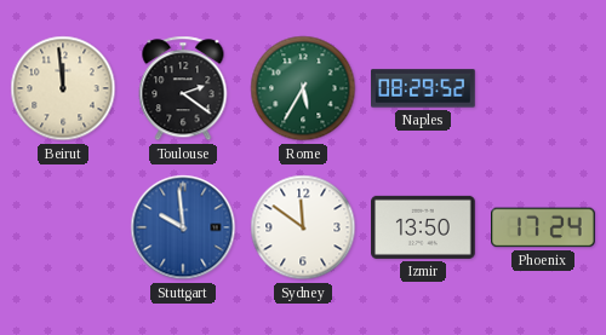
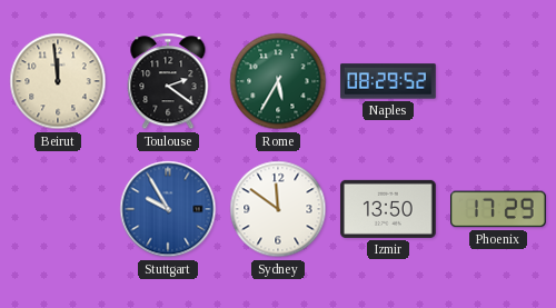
Stuttgart: 9:59 -> 9:55
Phoenix: 17:24 -> 17:29
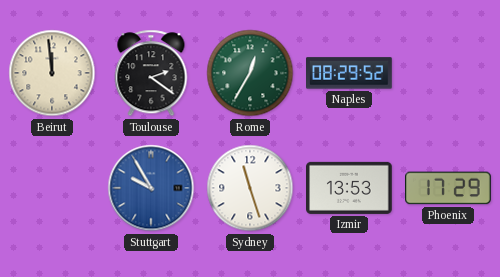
Rome: 5:35 -> 12:35
Sydney: 11:51 -> 11:27
Izmir: 13:50 -> 13:53
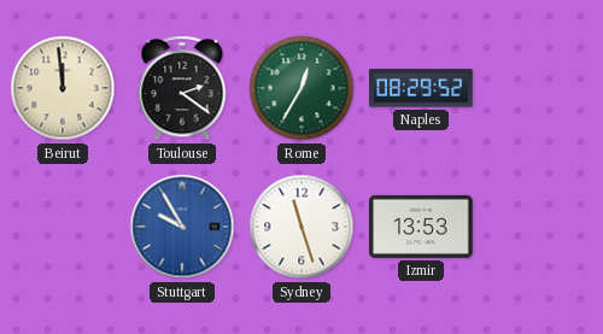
Phoenix: 17:29 -> none
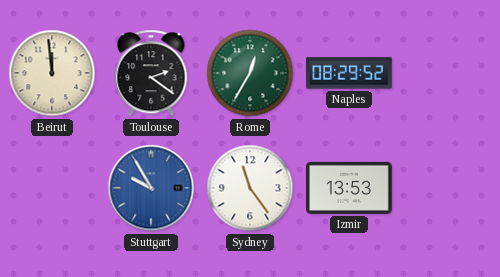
Sydney: 11:27 -> 11:24
